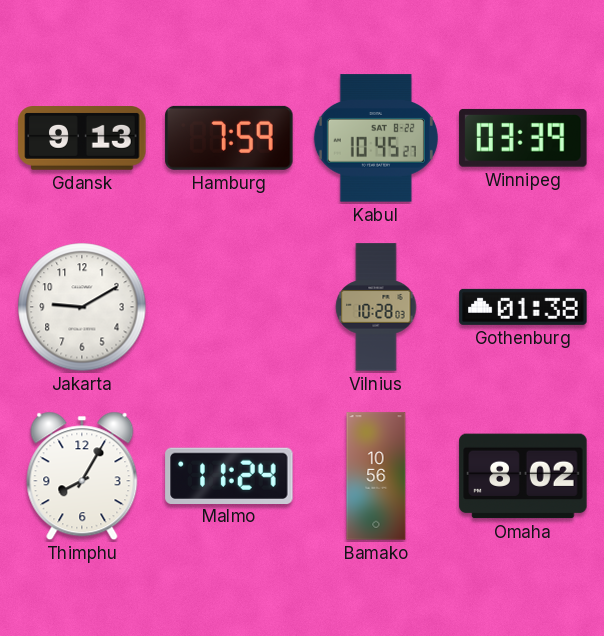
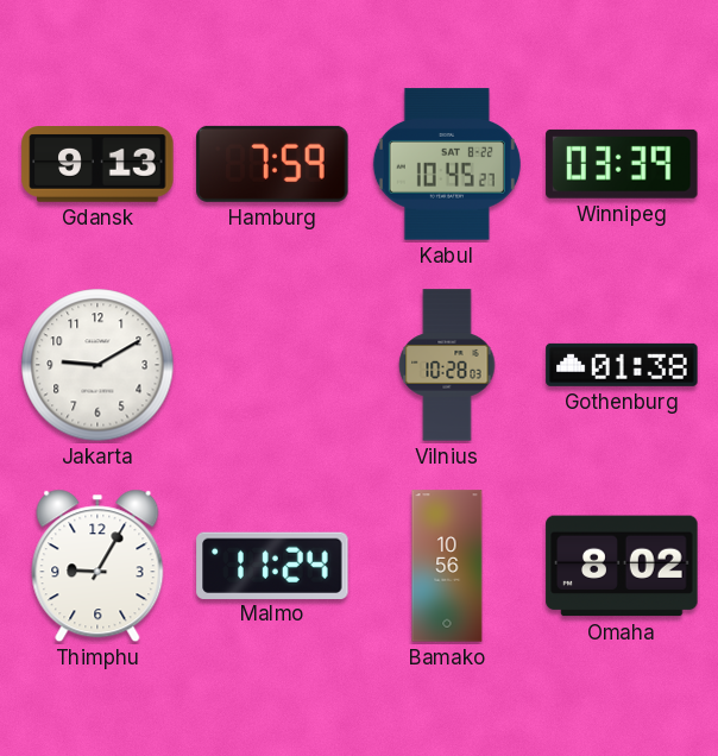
Thimphu: 8:05 -> 9:05
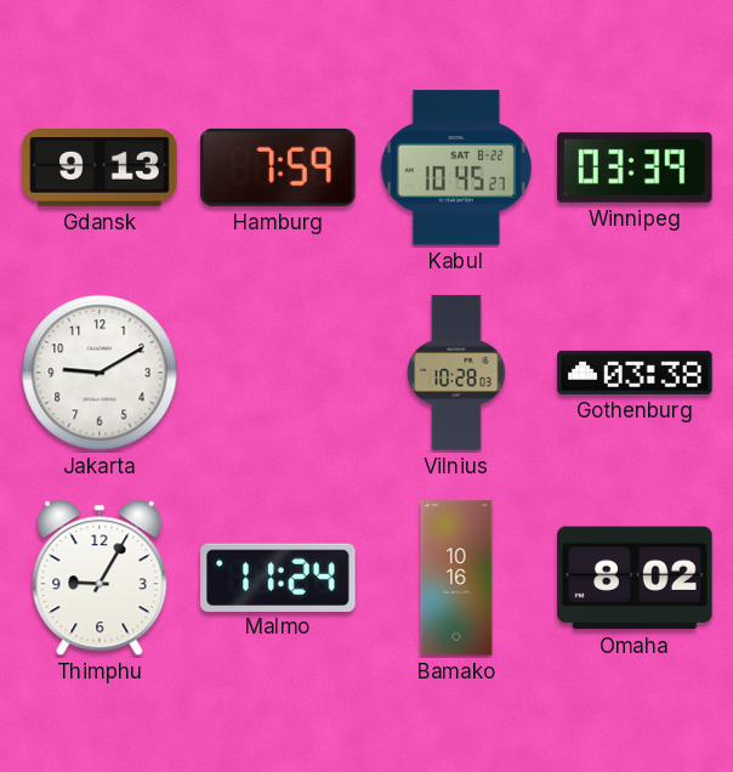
Gothenburg: 01:38 -> 03:38
Bamako: 10:56 -> 10:16
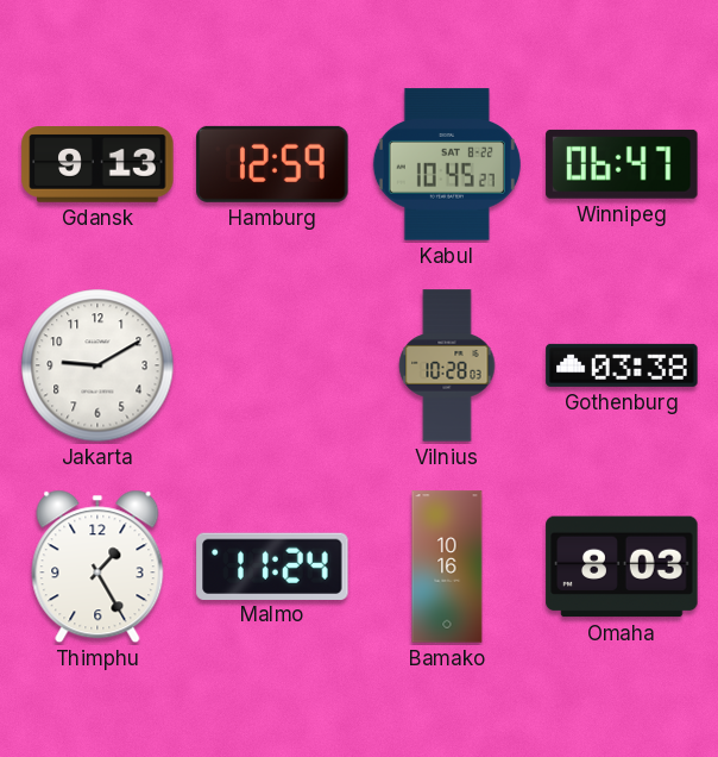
Hamburg: 7:59 -> 12:59
Winnipeg: 03:39 -> 06:47
Thimphu: 9:05 -> 1:25
Omaha: 8:02 -> 8:03
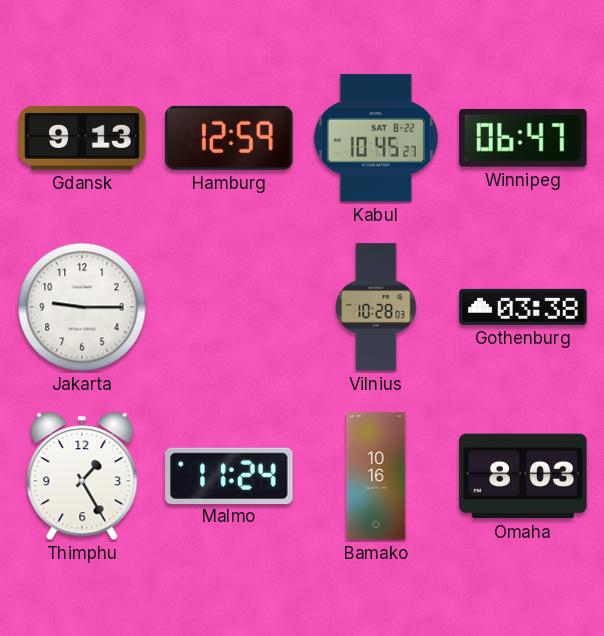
Jakarta: 9:10 -> 9:15
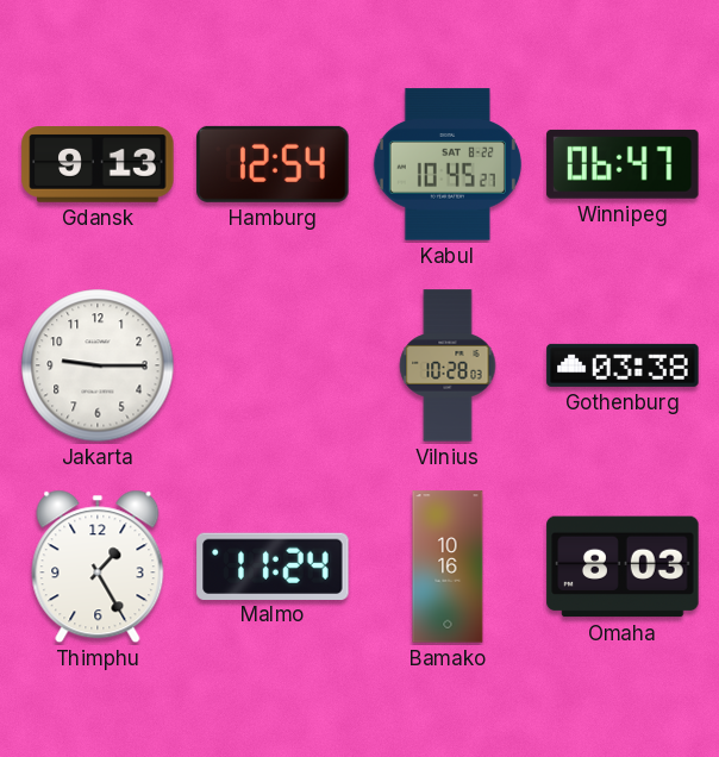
Hamburg: 12:59 -> 12:54
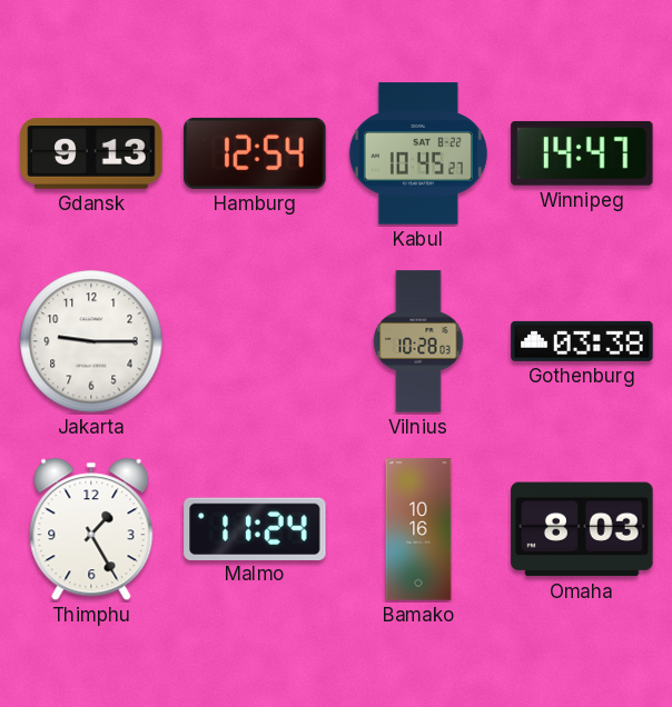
Winnipeg: 06:47 -> 14:47
